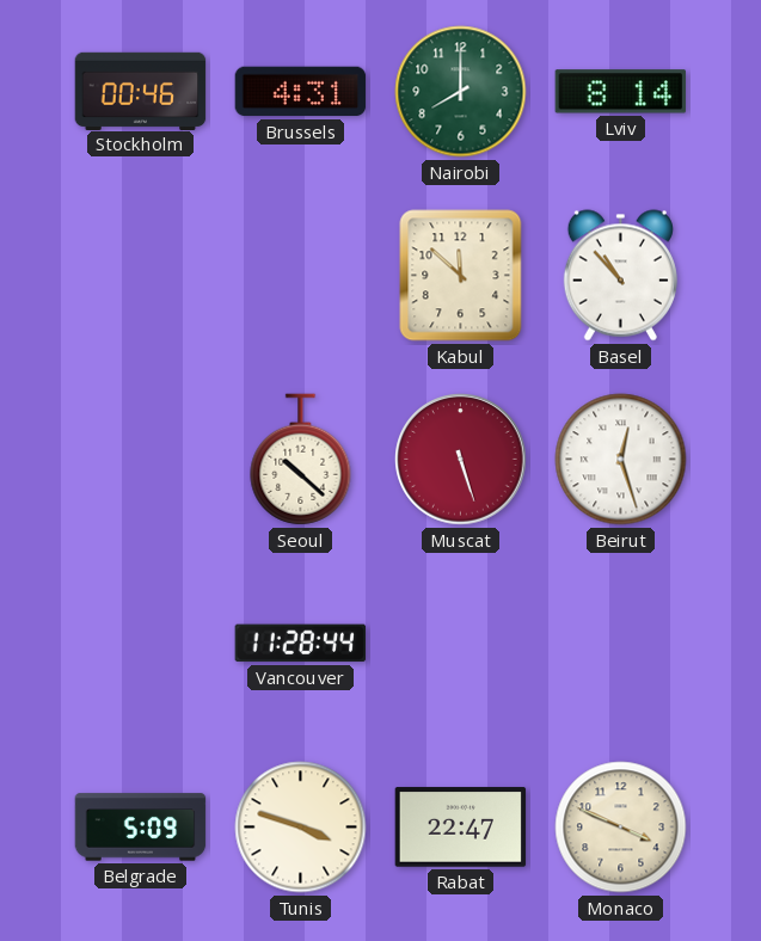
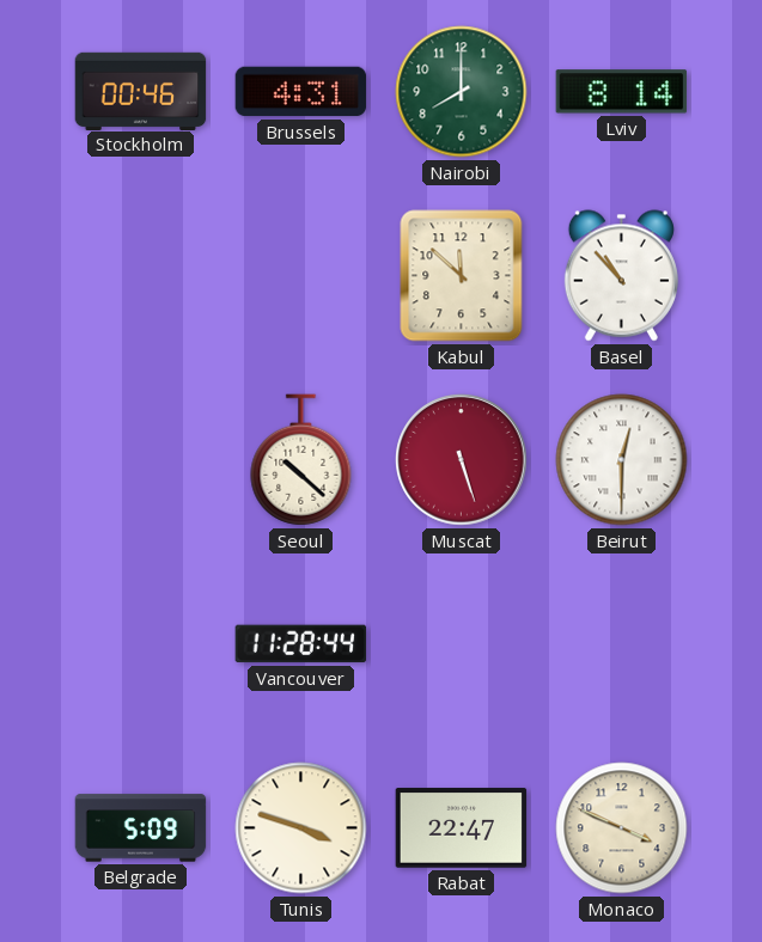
Beirut: 12:27 -> 12:30
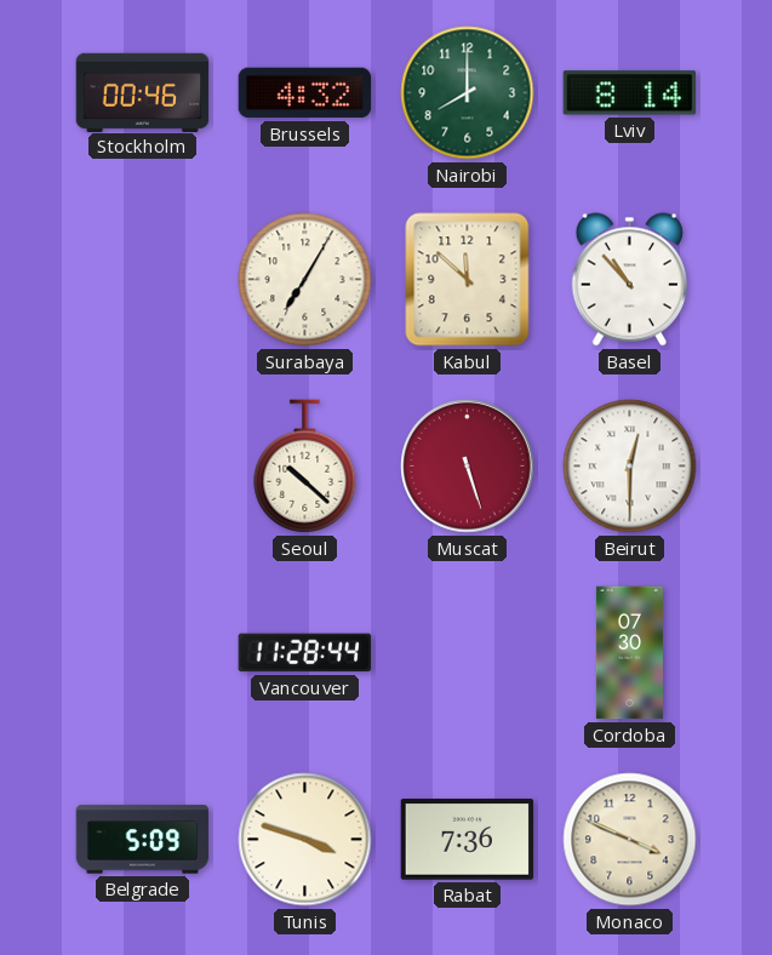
Brussels: 4:31 -> 4:32
Surabaya: none -> 7:05
Cordoba: none -> 07:30
Rabat: 22:47 -> 7:36
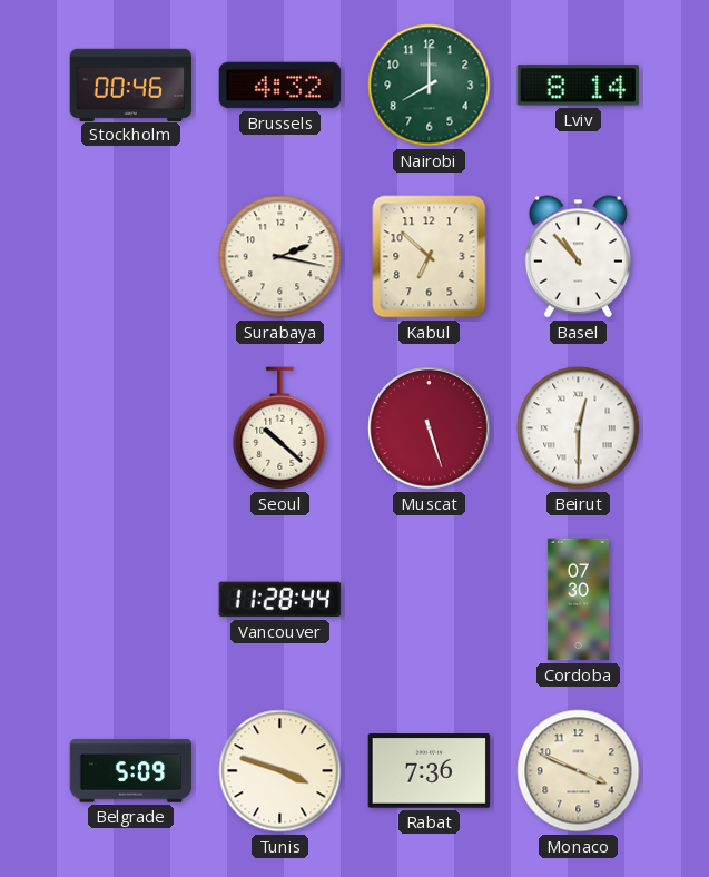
Surabaya: 7:05 -> 2:17
Kabul: 11:52 -> 6:52
